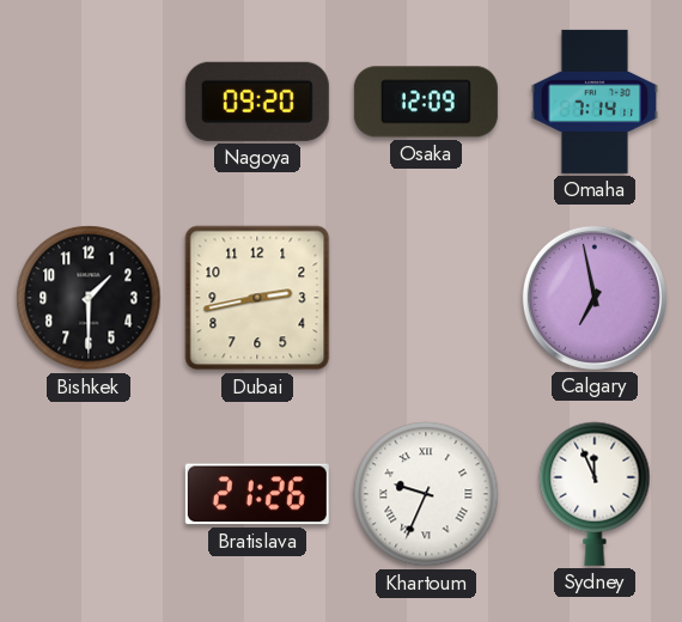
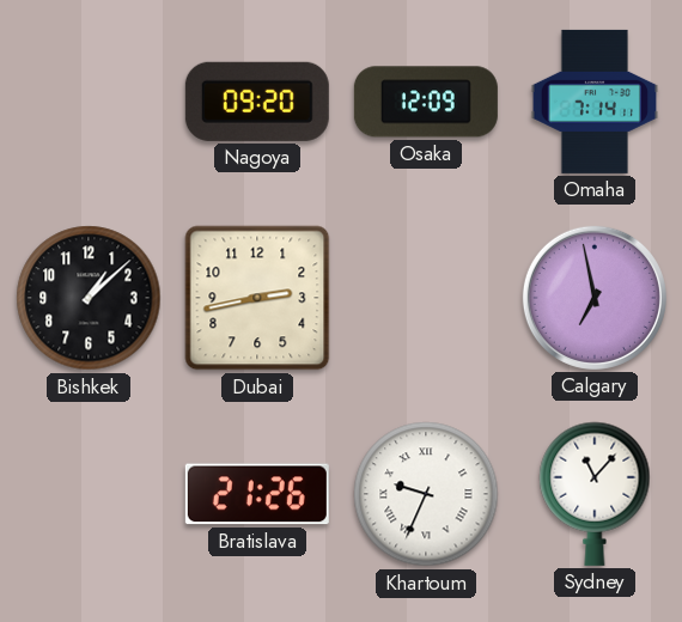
Bishkek: 1:30 -> 1:08
Sydney: 11:56 -> 11:07
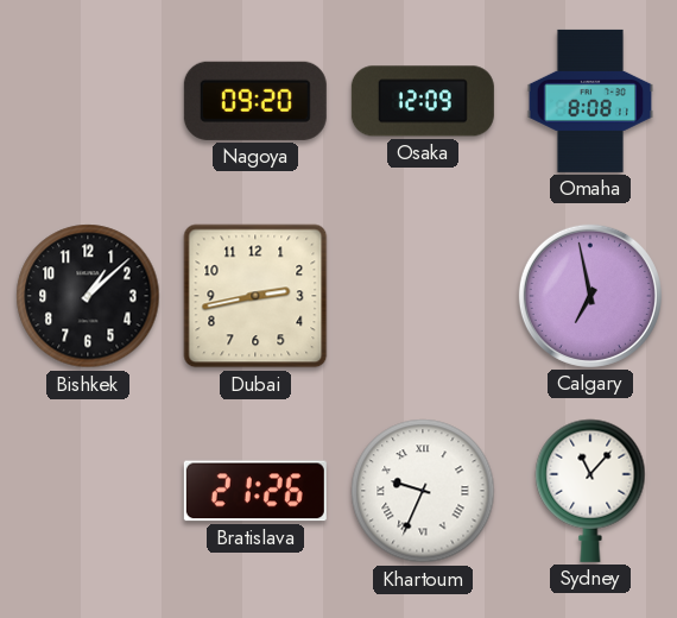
Omaha: 7:14 -> 8:08
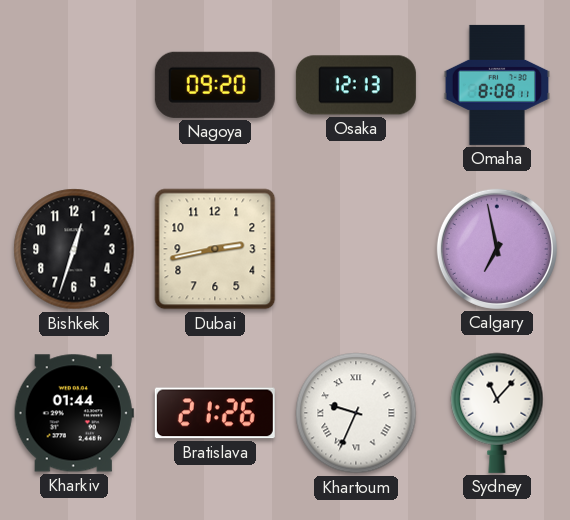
Osaka: 12:09 -> 12:13
Bishkek: 1:08 -> 12:33
Kharkiv: none -> 01:44
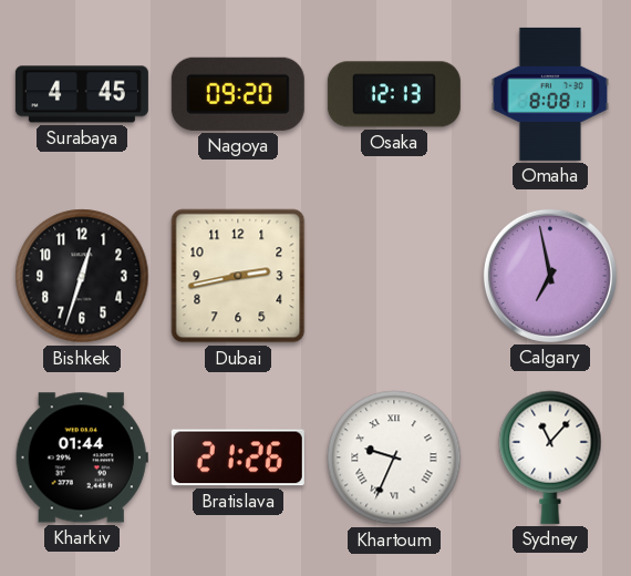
Surabaya: none -> 4:45
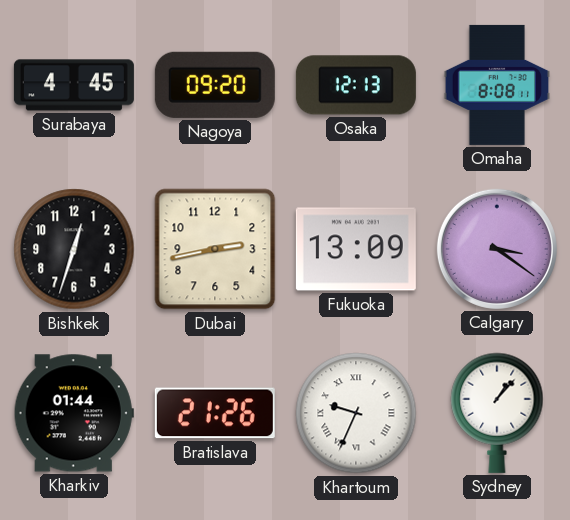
Fukuoka: none -> 13:09
Calgary: 6:58 -> 3:21
Sydney: 11:07 -> 1:07
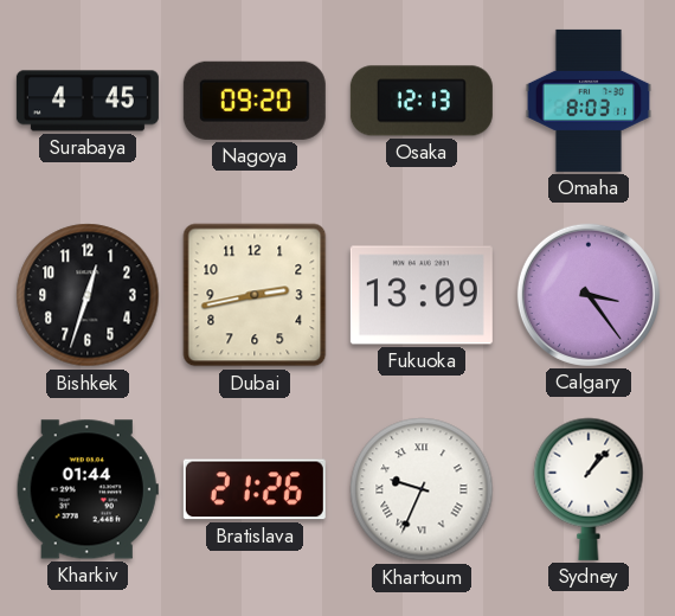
Omaha: 8:08 -> 8:03
Calgary: 3:21 -> 3:24
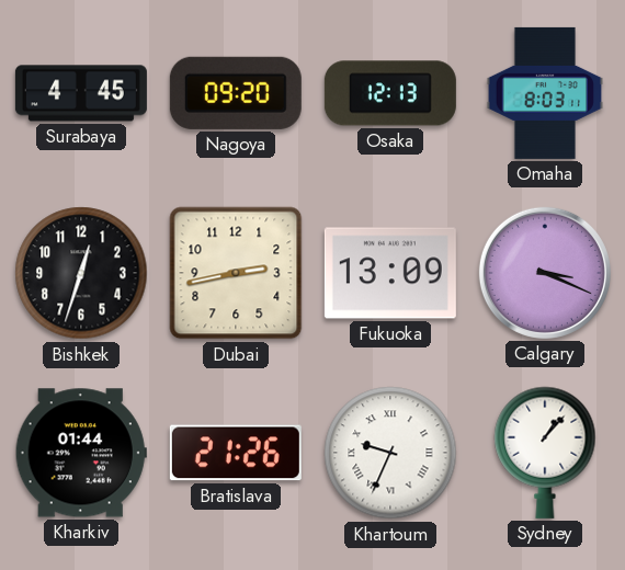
Calgary: 3:24 -> 3:19
